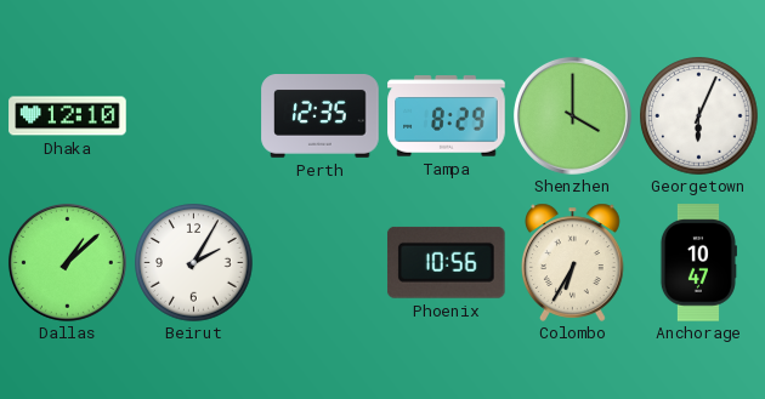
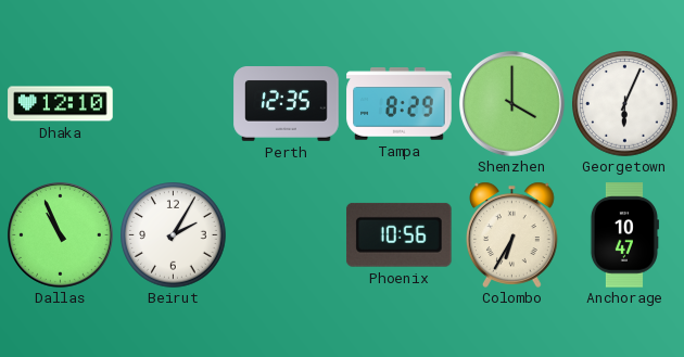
Dallas: 1:08 -> 10:56
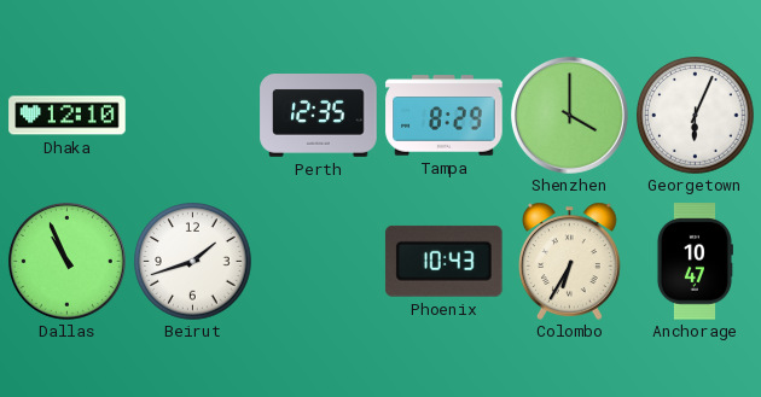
Beirut: 2:05 -> 1:42
Phoenix: 10:56 -> 10:43
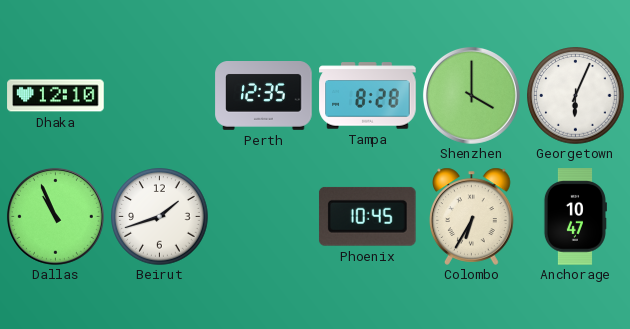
Tampa: 8:29 -> 8:28
Phoenix: 10:43 -> 10:45
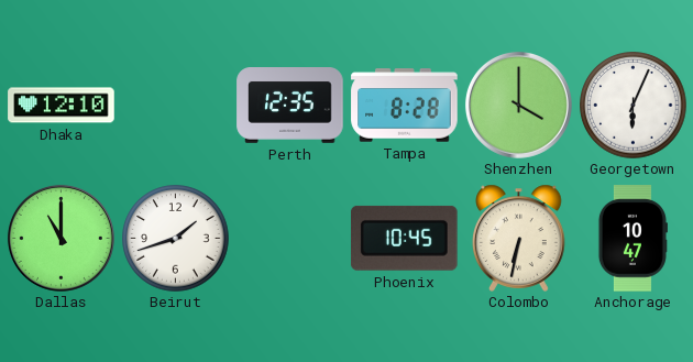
Dallas: 10:56 -> 11:00
Colombo: 6:35 -> 6:32
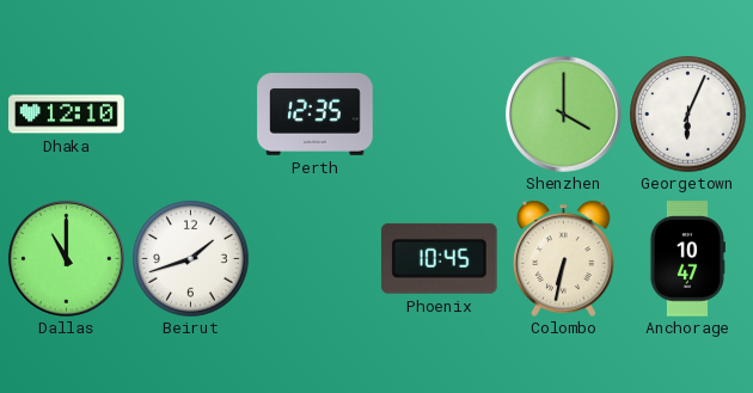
Tampa: 8:28 -> none
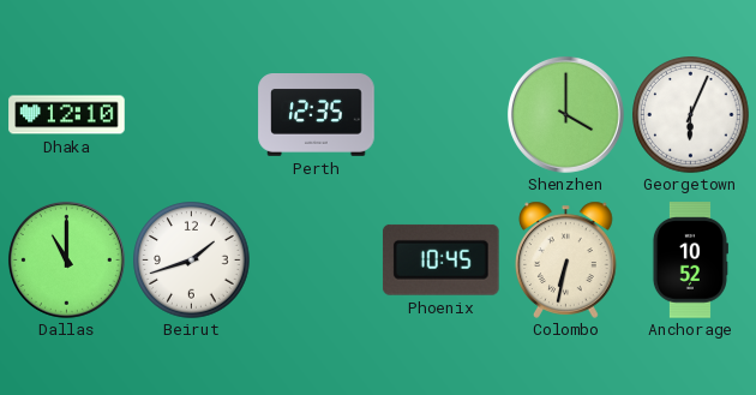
Anchorage: 10:47 -> 10:52
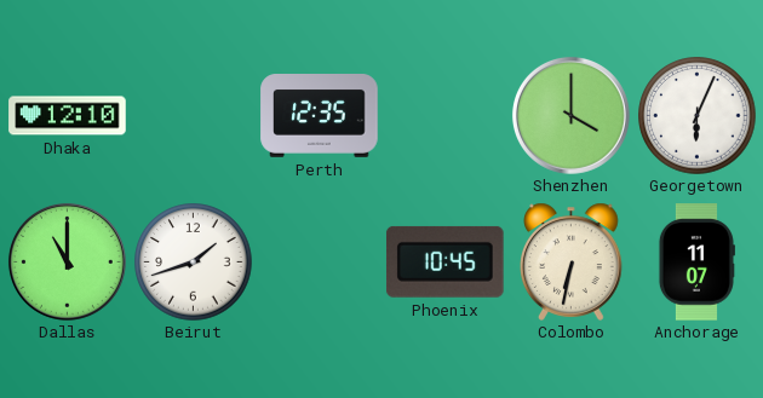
Anchorage: 10:52 -> 11:07
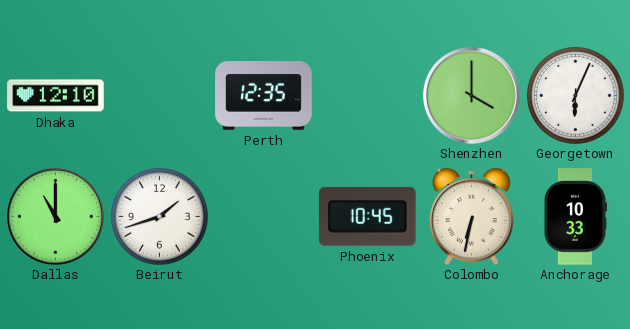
Anchorage: 11:07 -> 10:33
